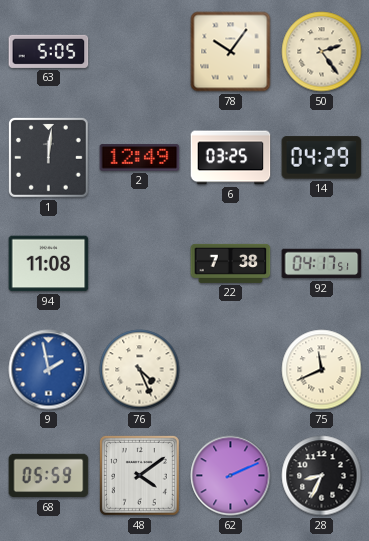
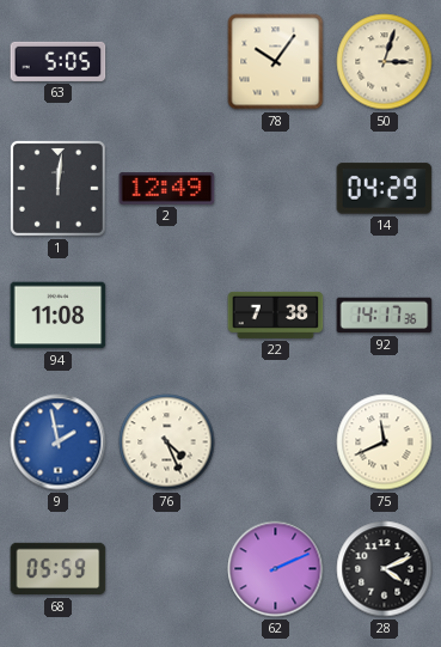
50: 2:24 -> 3:03
6: 03:25 -> none
92: 04:17 -> 14:17
48: 4:09 -> none
28: 8:34 -> 4:11
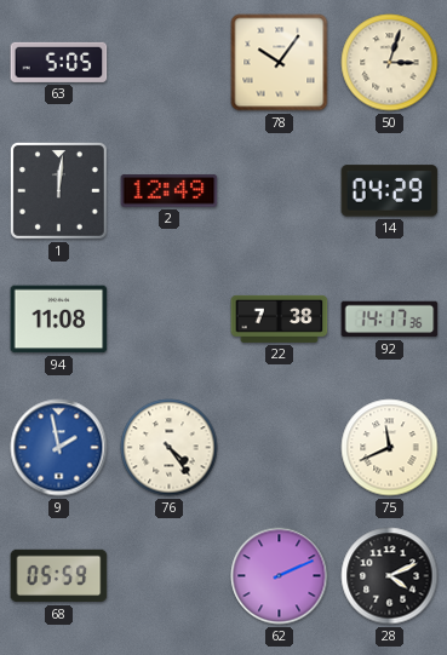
76: 4:26 -> 4:24
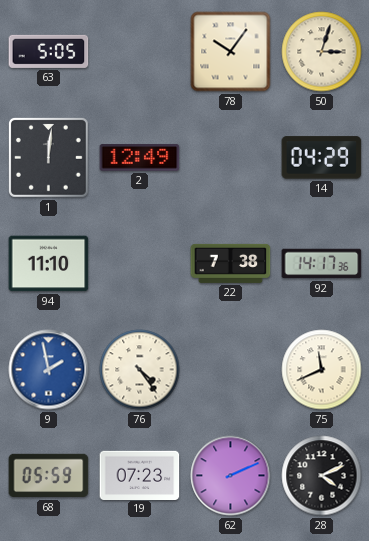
94: 11:08 -> 11:10
19: none -> 07:23
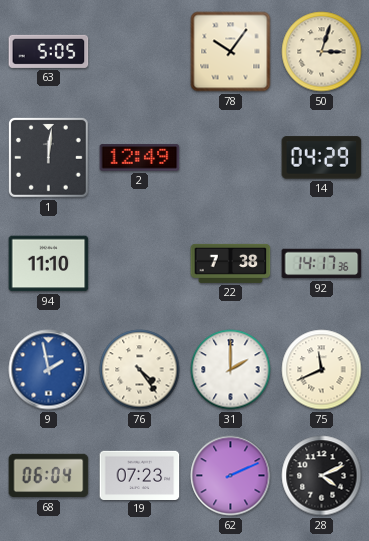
31: none -> 2:00
68: 05:59 -> 06:04
